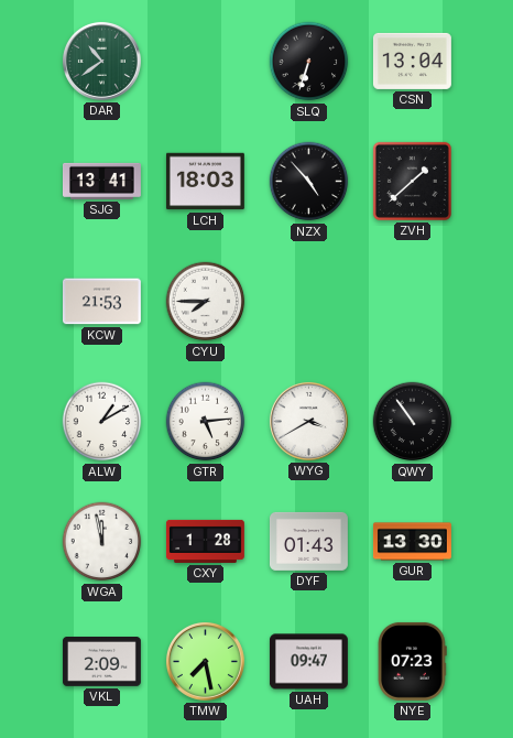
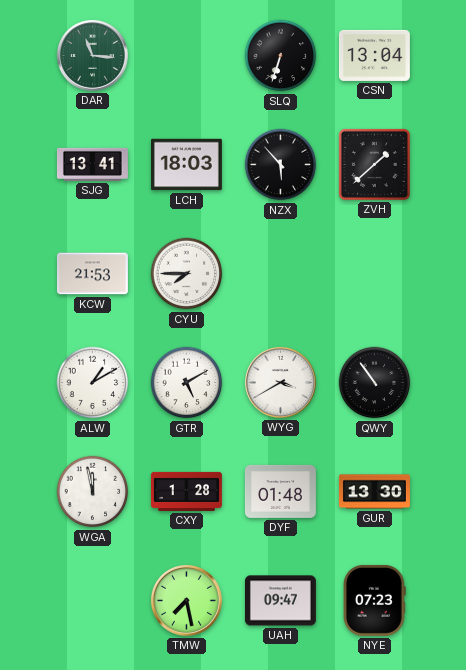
DAR: 10:39 -> 11:16
NZX: 4:53 -> 5:53
GTR: 5:14 -> 5:10
DYF: 01:43 -> 01:48
VKL: 2:09 -> none
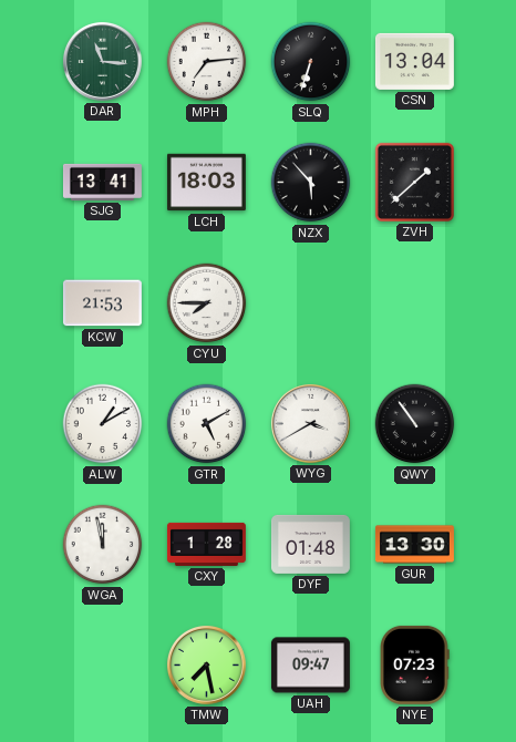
MPH: none -> 7:14
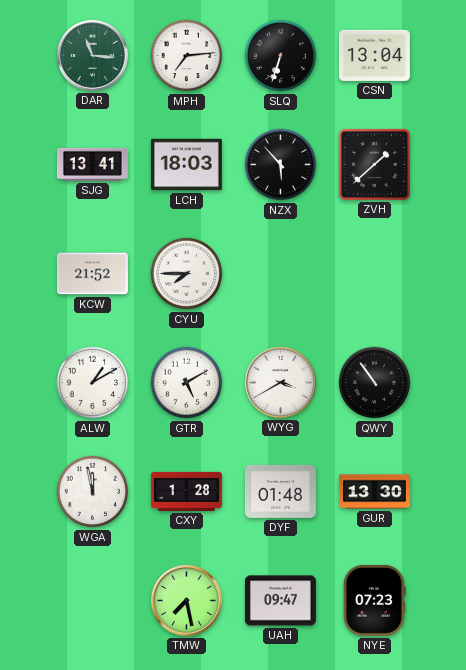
KCW: 21:53 -> 21:52
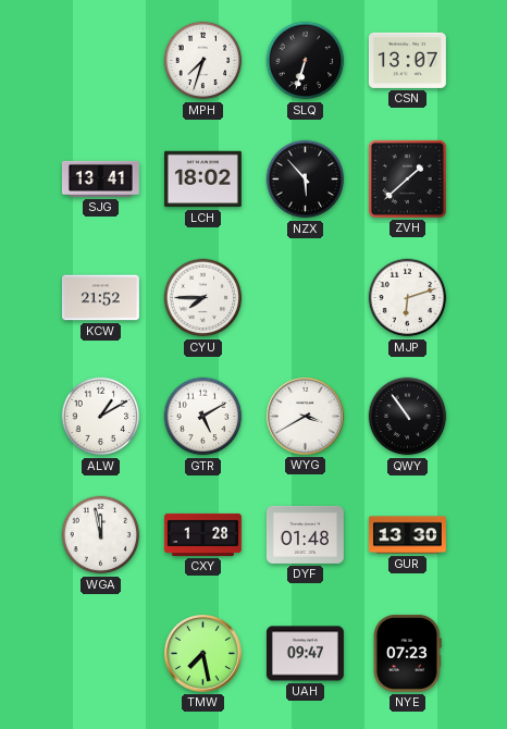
DAR: 11:16 -> none
MPH: 7:14 -> 7:33
CSN: 13:04 -> 13:07
LCH: 18:03 -> 18:02
MJP: none -> 6:12
